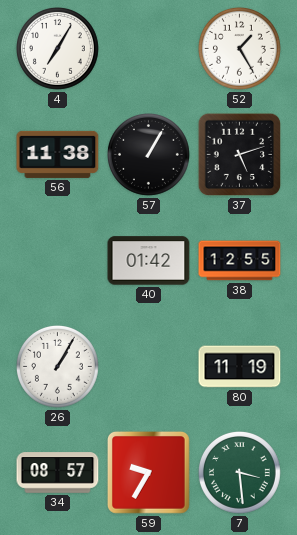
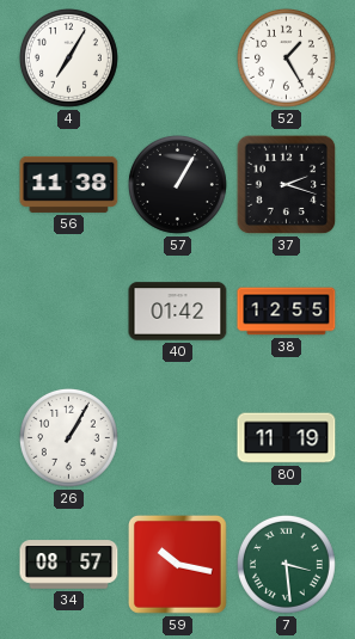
37: 5:12 -> 2:18
59: 9:35 -> 10:17
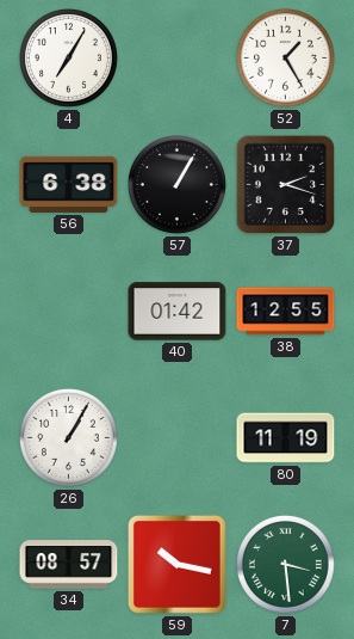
56: 11:38 -> 6:38
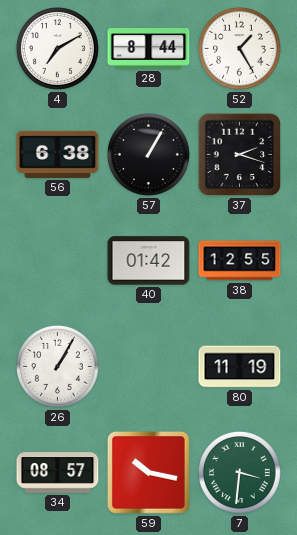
4: 7:05 -> 7:10
28: none -> 8:44
7: 3:29 -> 3:31
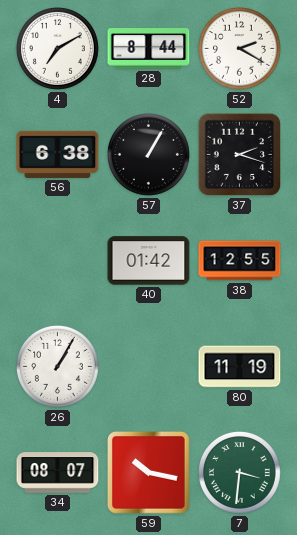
52: 1:25 -> 2:20
34: 08:57 -> 08:07
